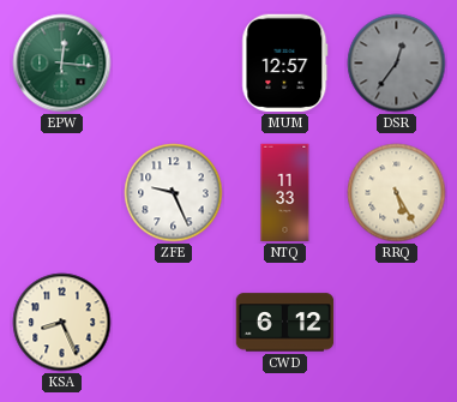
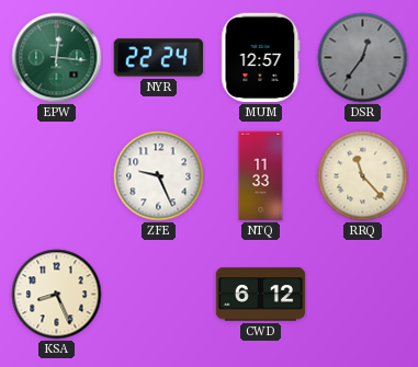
NYR: none -> 22:24
RRQ: 5:25 -> 11:23
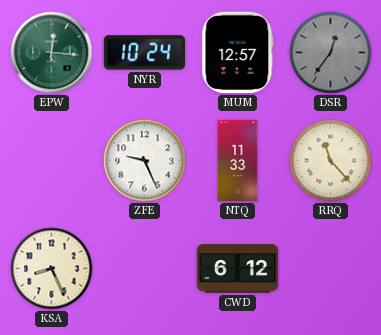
NYR: 22:24 -> 10:24
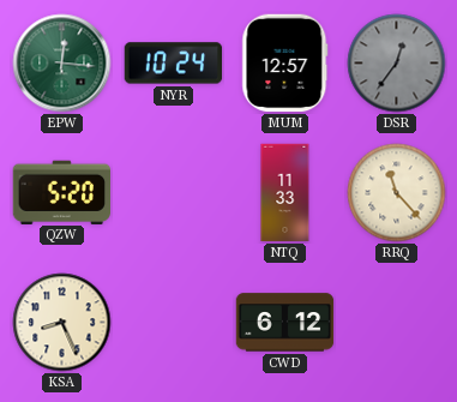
QZW: none -> 5:20
ZFE: 9:26 -> none
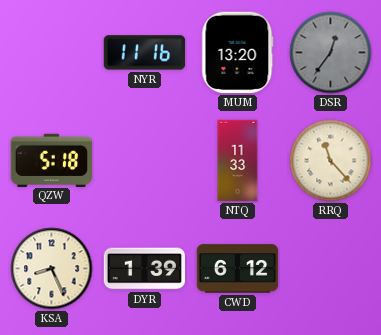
EPW: 12:16 -> none
NYR: 10:24 -> 11:16
MUM: 12:57 -> 13:20
QZW: 5:20 -> 5:18
DYR: none -> 1:39
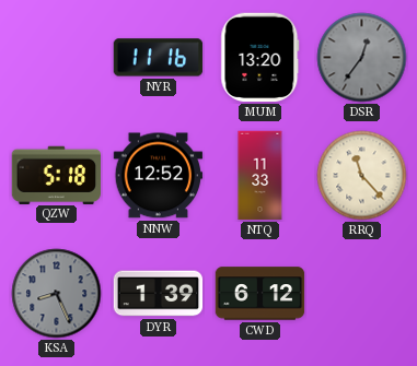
NNW: none -> 12:52
KSA dial: cream -> grey
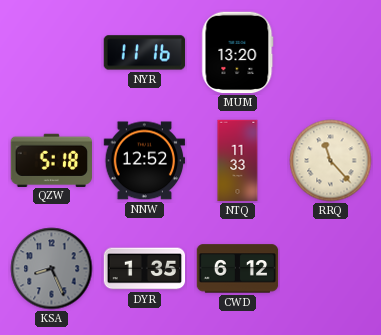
DSR: 12:36 -> none
DYR: 1:39 -> 1:35
